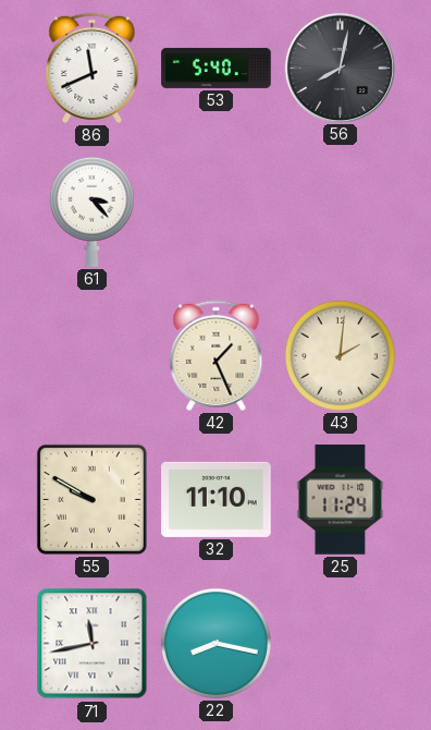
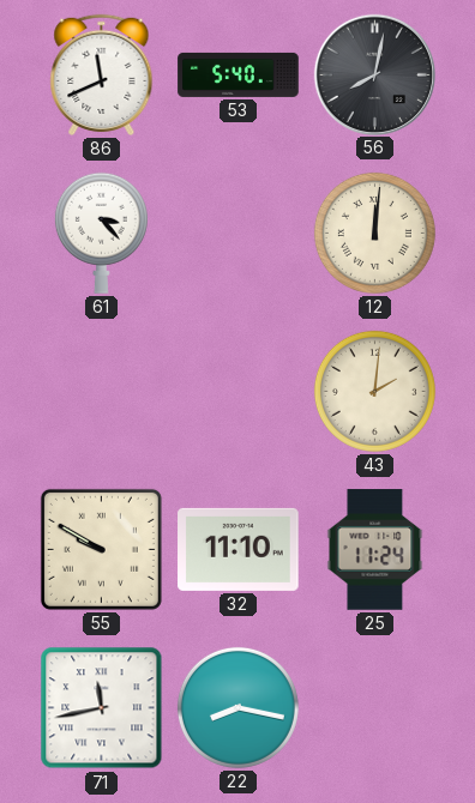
12: none -> 12:01
42: 1:26 -> none
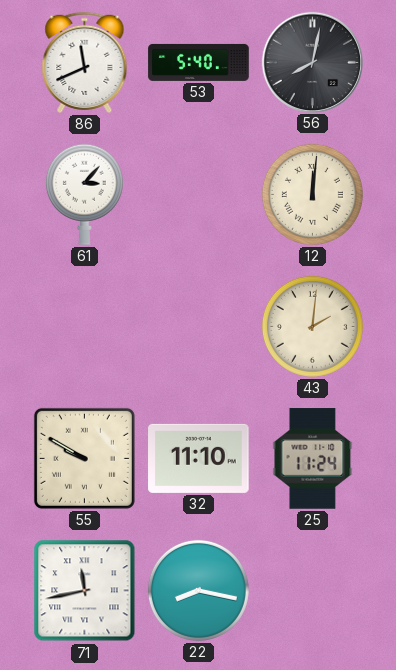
61: 3:23 -> 3:07
